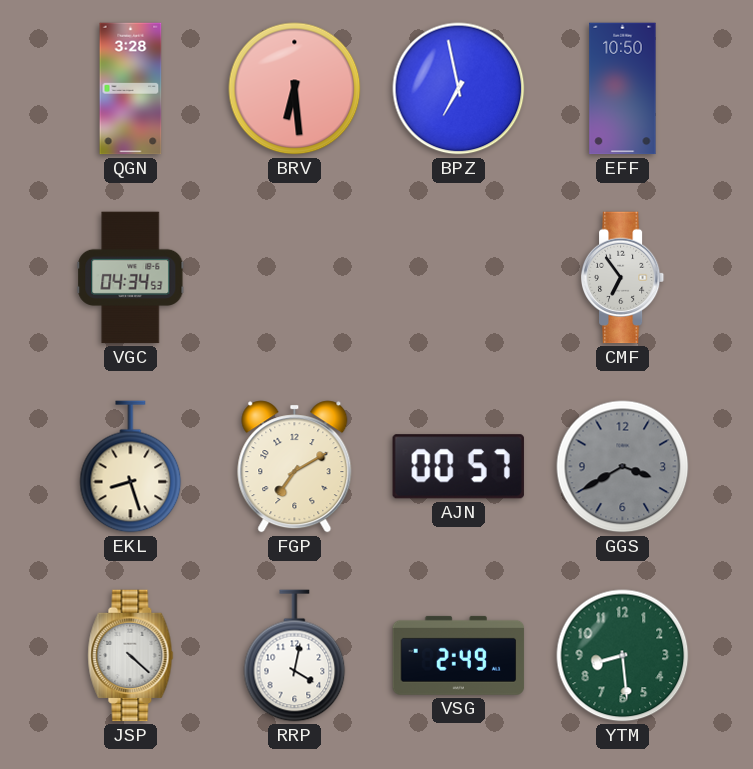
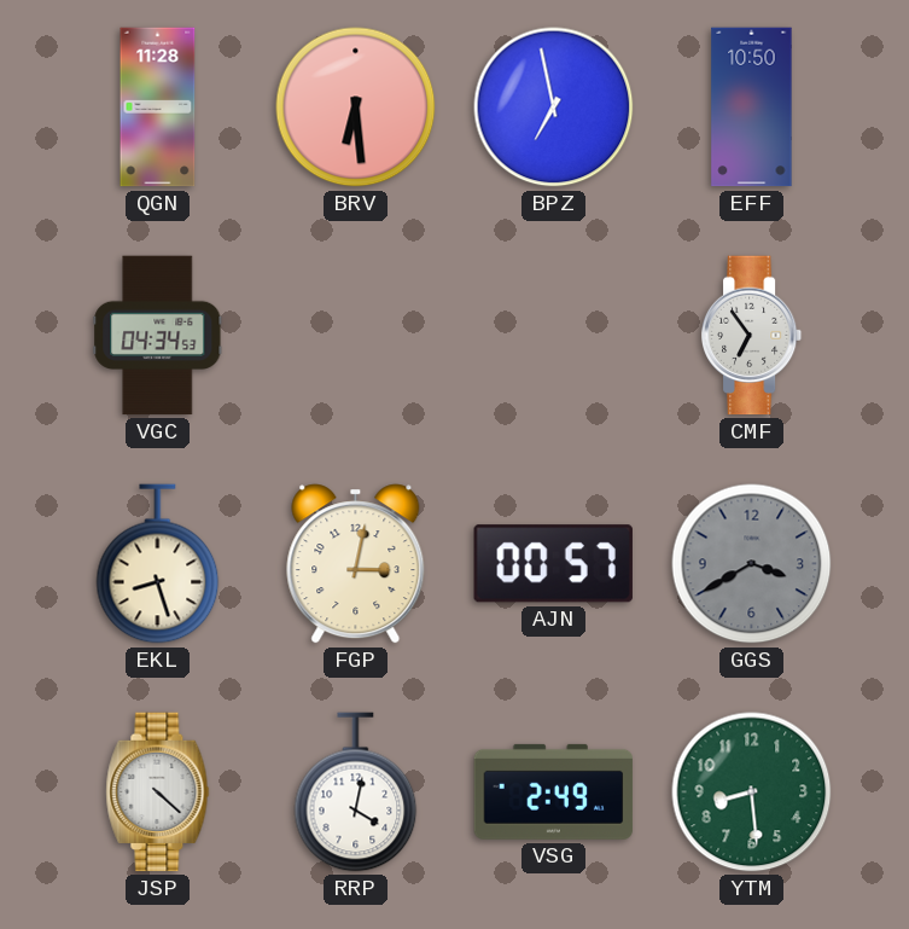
QGN: 3:28 -> 11:28
FGP: 7:10 -> 3:02
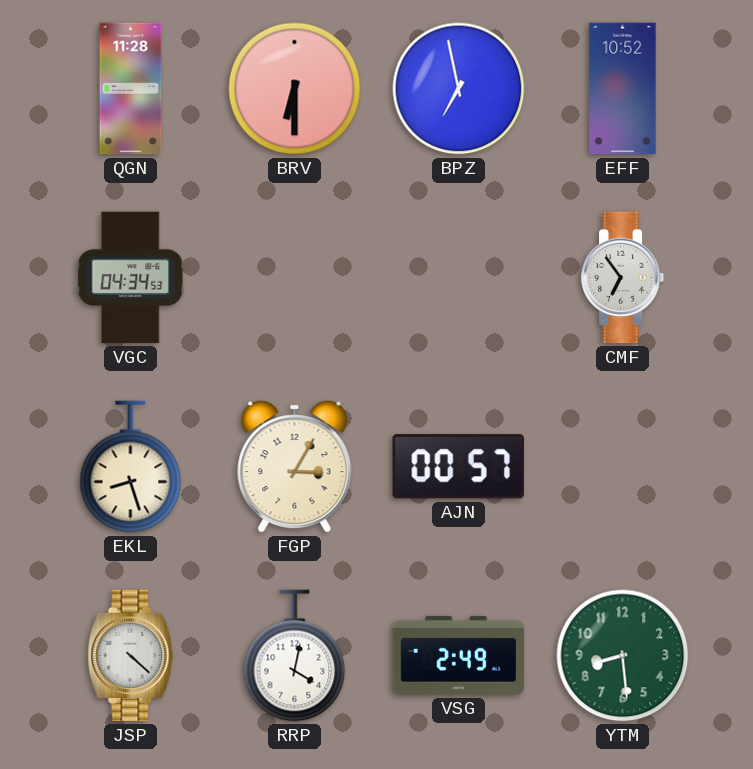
BRV: 6:29 -> 6:30
EFF: 10:50 -> 10:52
FGP: 3:02 -> 3:05
GGS: 3:40 -> none
